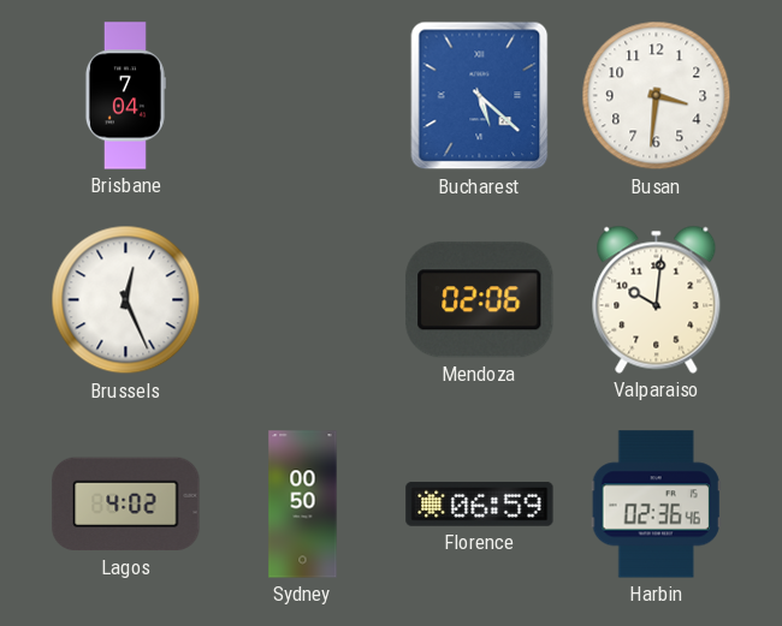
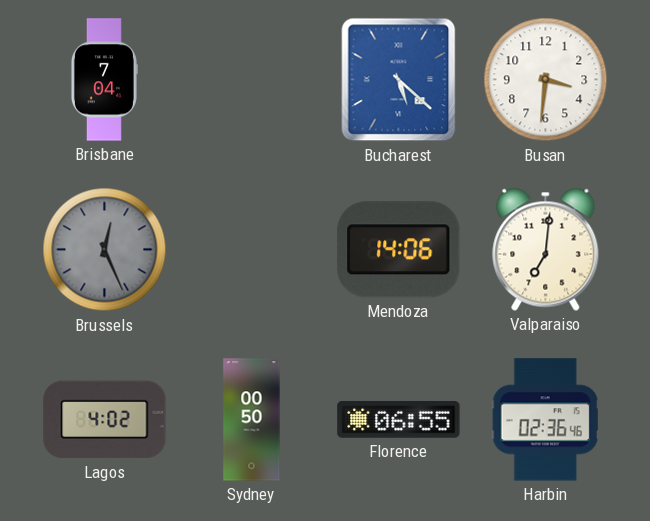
Brussels dial: white -> grey
Mendoza: 02:06 -> 14:06
Valparaiso: 10:01 -> 7:01
Florence: 06:59 -> 06:55
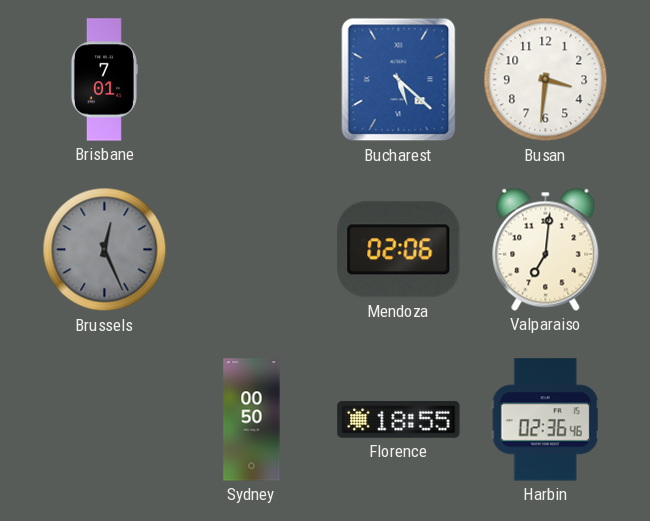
Brisbane: 7:04 -> 7:01
Mendoza: 14:06 -> 02:06
Lagos: 4:02 -> none
Florence: 06:55 -> 18:55
